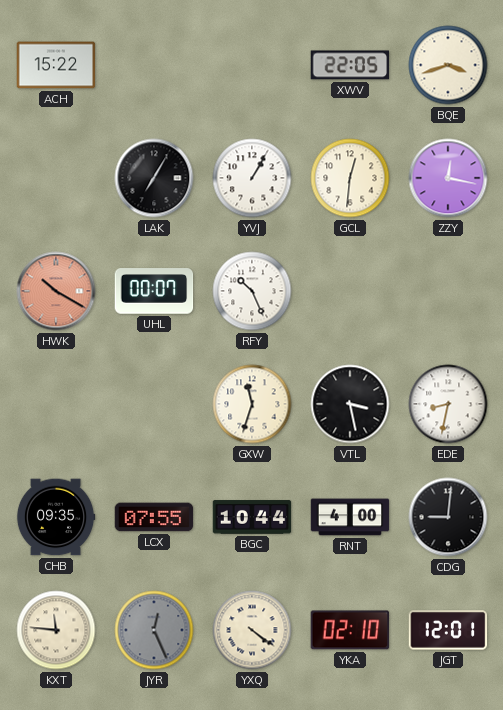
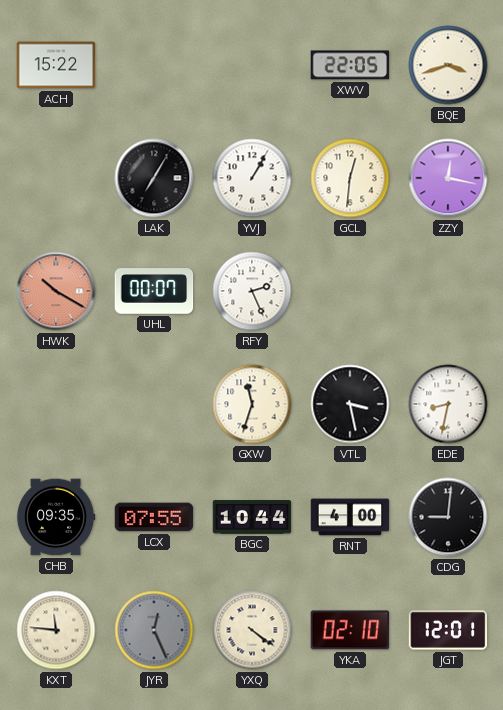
RFY: 10:26 -> 2:26
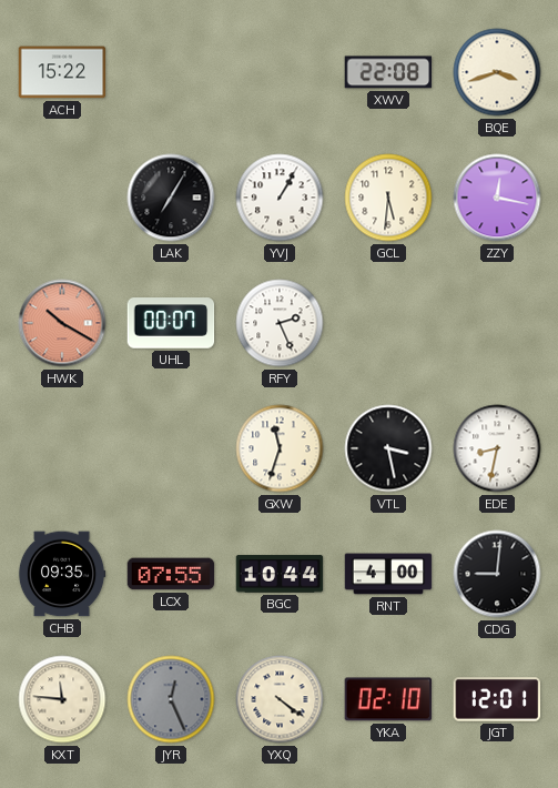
XWV: 22:05 -> 22:08
GCL: 12:31 -> 5:31
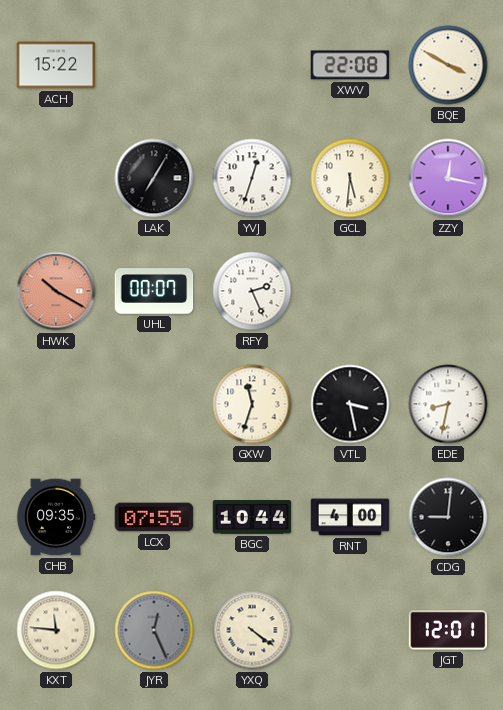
BQE: 3:42 -> 3:50
YVJ: 1:05 -> 12:33
YKA: 02:10 -> none
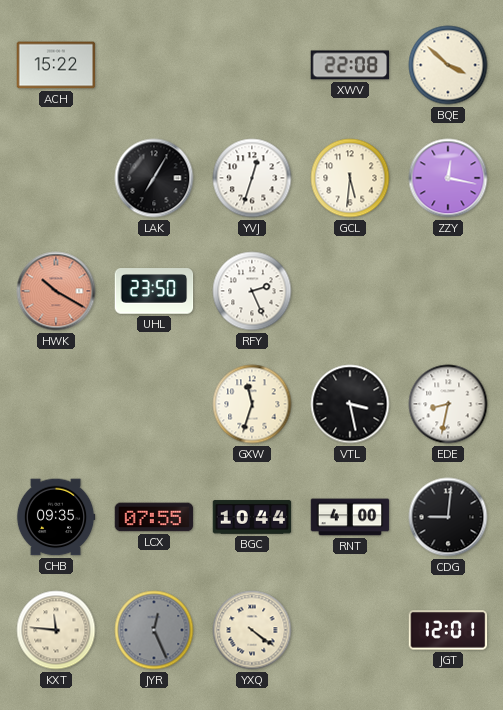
BQE: 3:50 -> 3:52
UHL: 00:07 -> 23:50
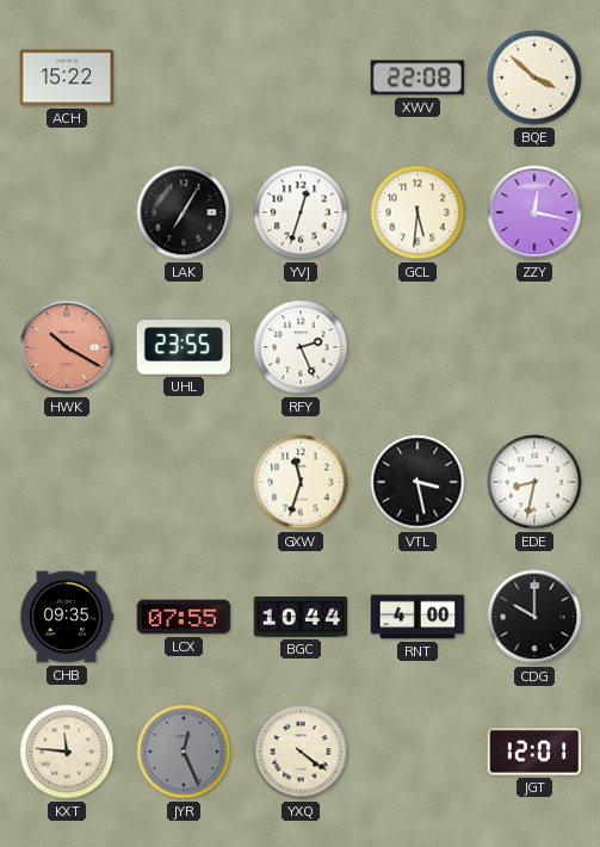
UHL: 23:50 -> 23:55
CDG: 9:01 -> 10:00
